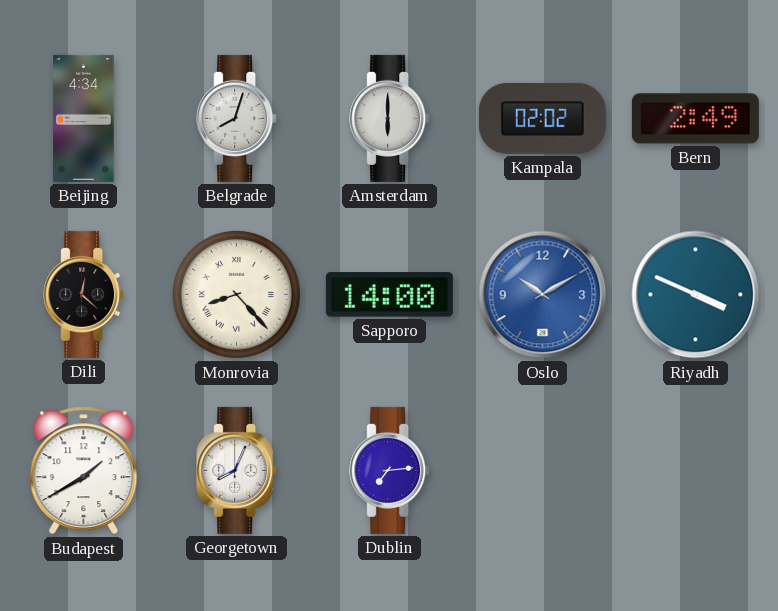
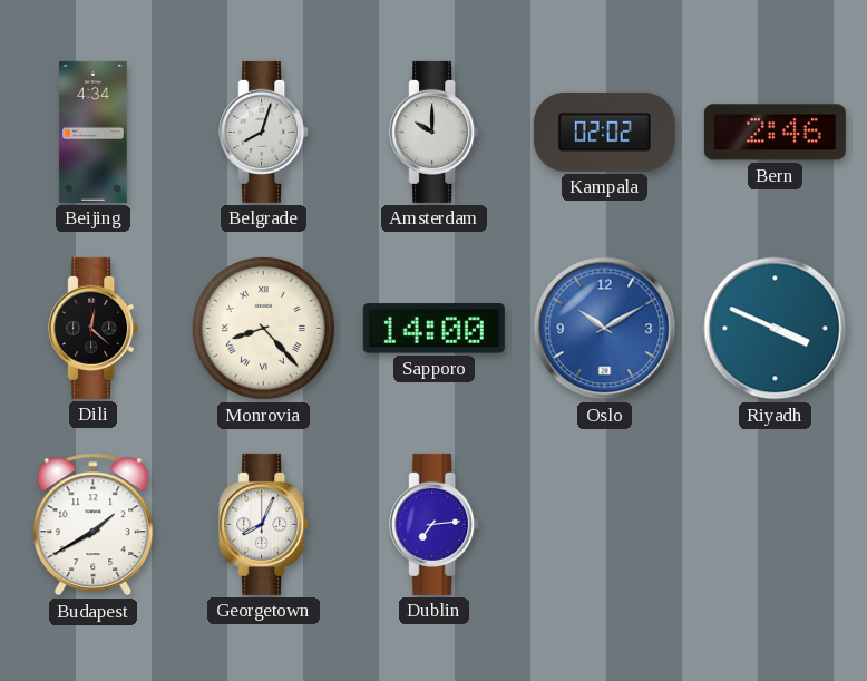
Amsterdam: 6:00 -> 10:00
Bern: 2:49 -> 2:46
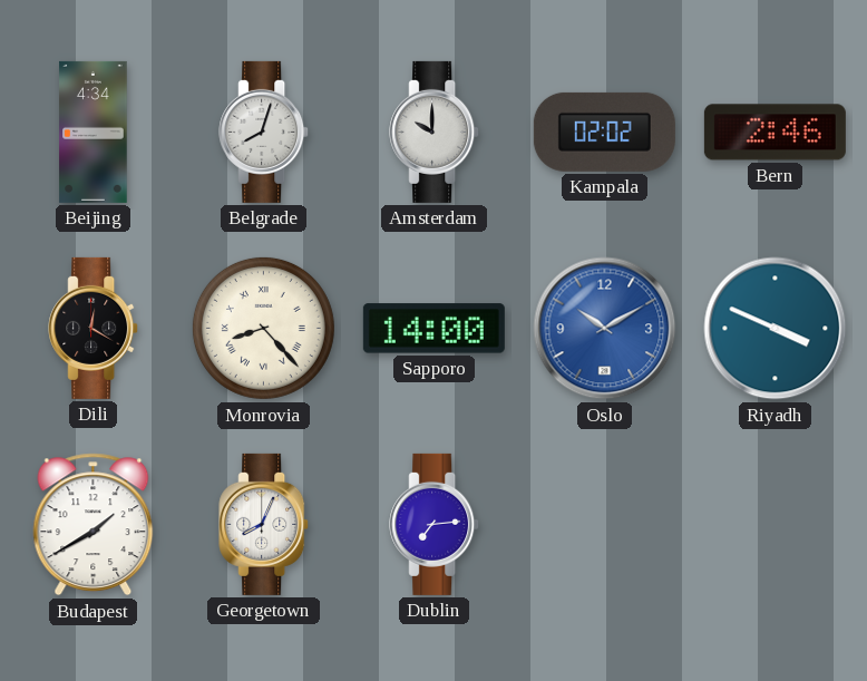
Dili: 12:22 -> 12:20
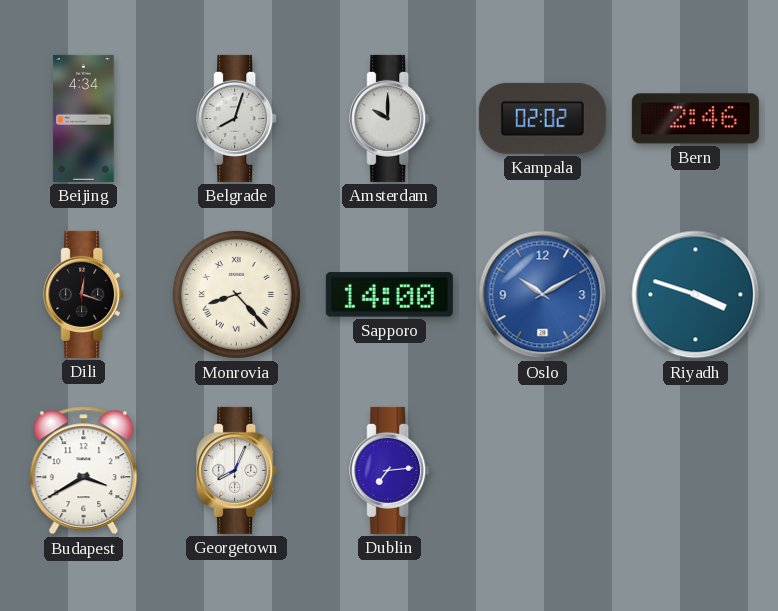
Dili: 12:20 -> 12:18
Riyadh: 3:49 -> 3:48
Budapest: 1:40 -> 3:40
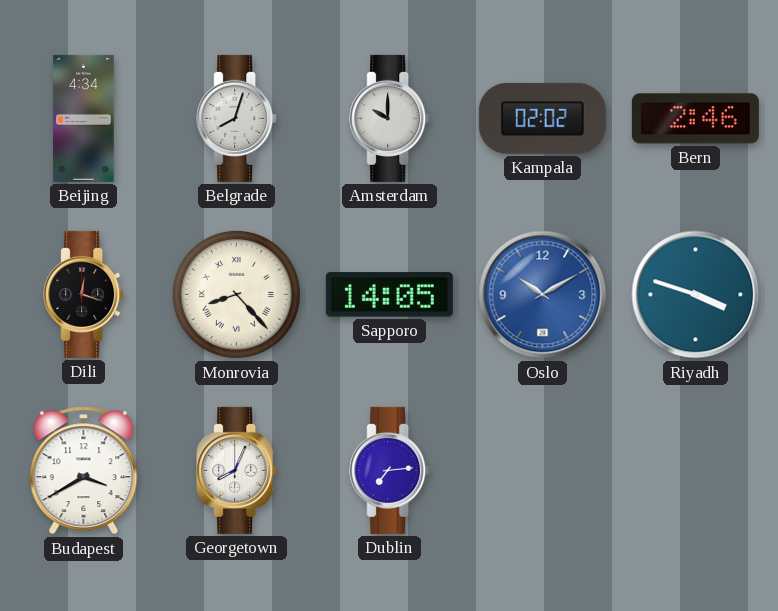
Sapporo: 14:00 -> 14:05
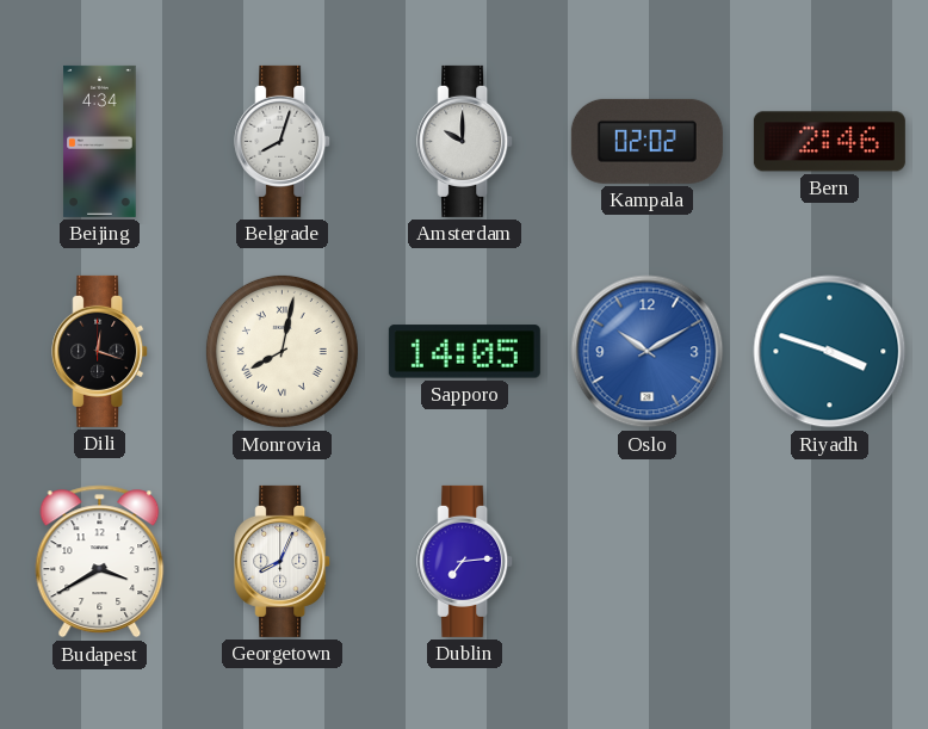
Monrovia: 8:23 -> 8:02
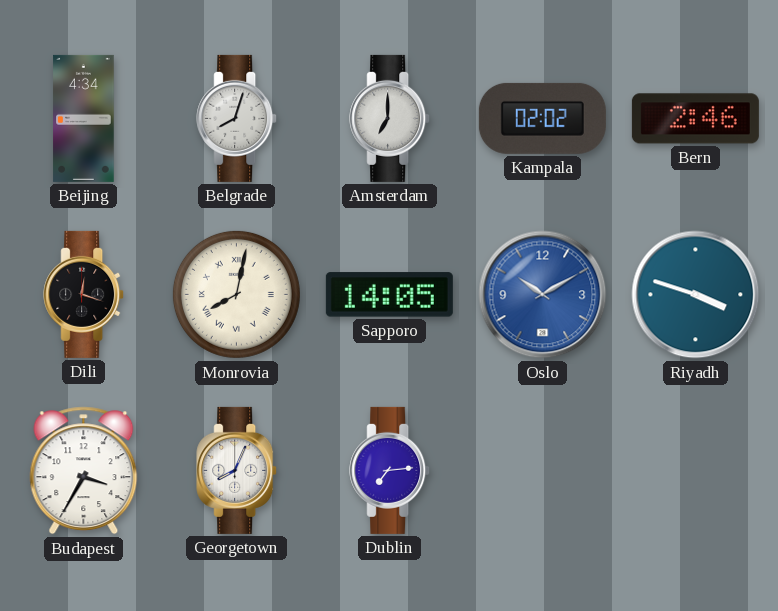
Amsterdam: 10:00 -> 7:00
Budapest: 3:40 -> 3:35
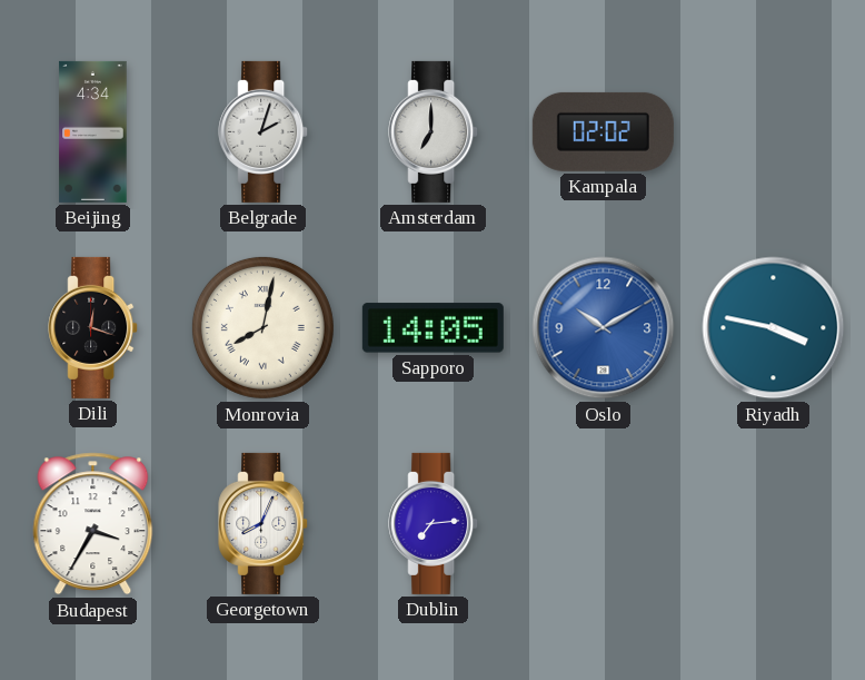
Belgrade: 8:03 -> 2:03
Bern: 2:46 -> none
Riyadh: 3:48 -> 3:47
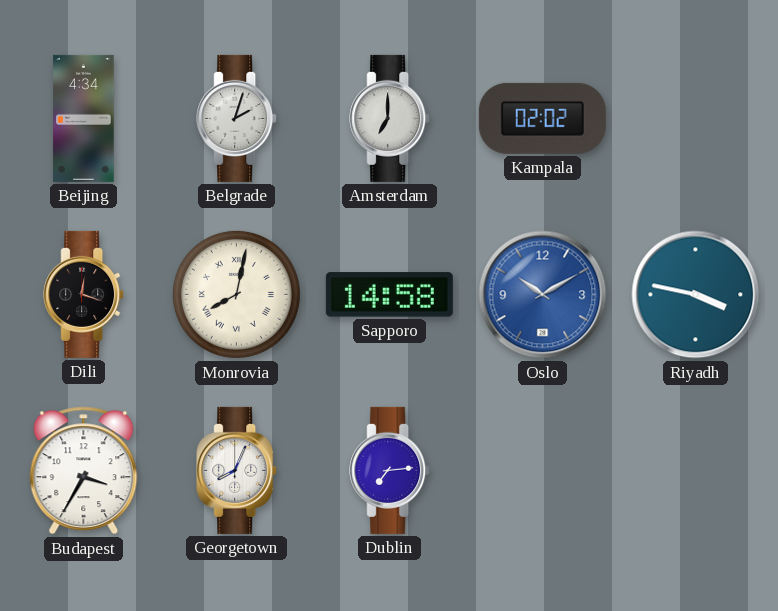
Sapporo: 14:05 -> 14:58
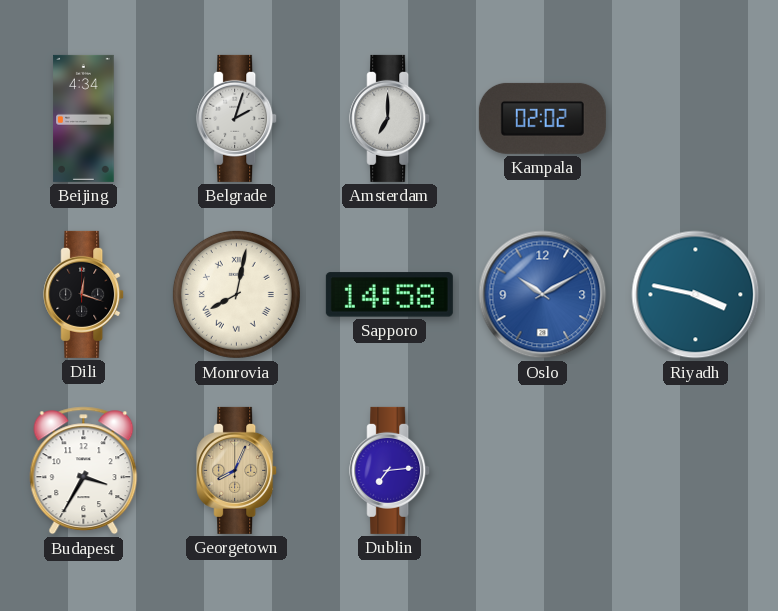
Georgetown dial: white -> champagne
